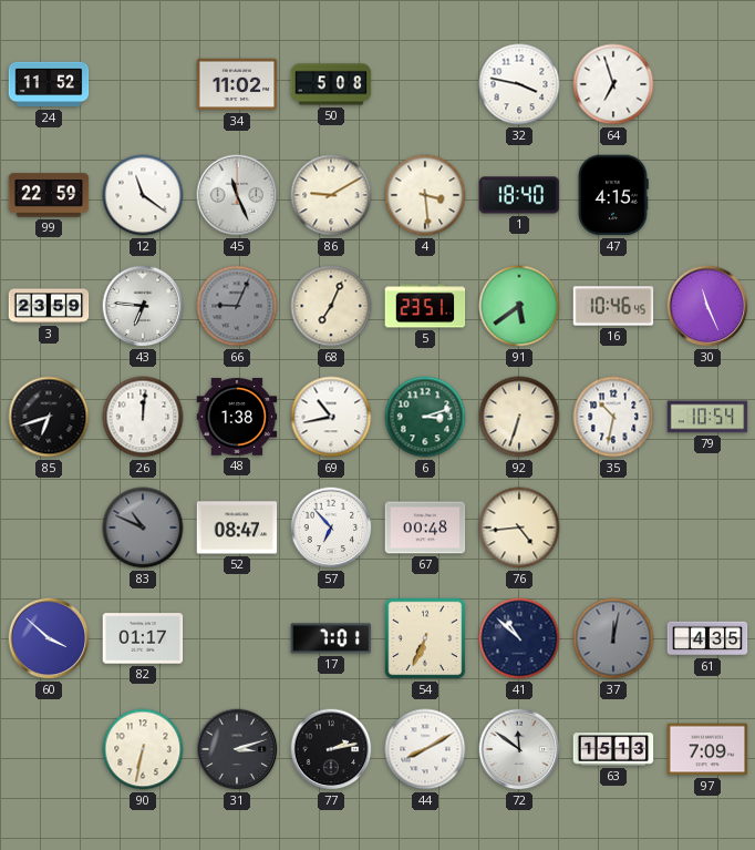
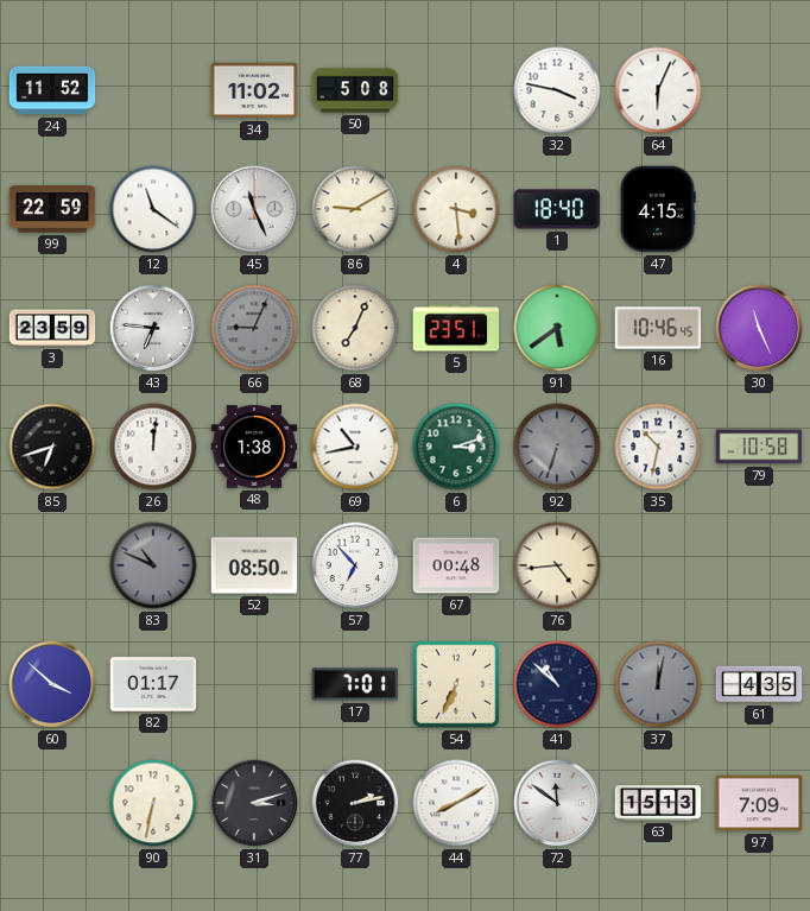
64: 6:57 -> 6:04
92 dial: cream -> grey
79: 10:54 -> 10:58
52: 08:47 -> 08:50
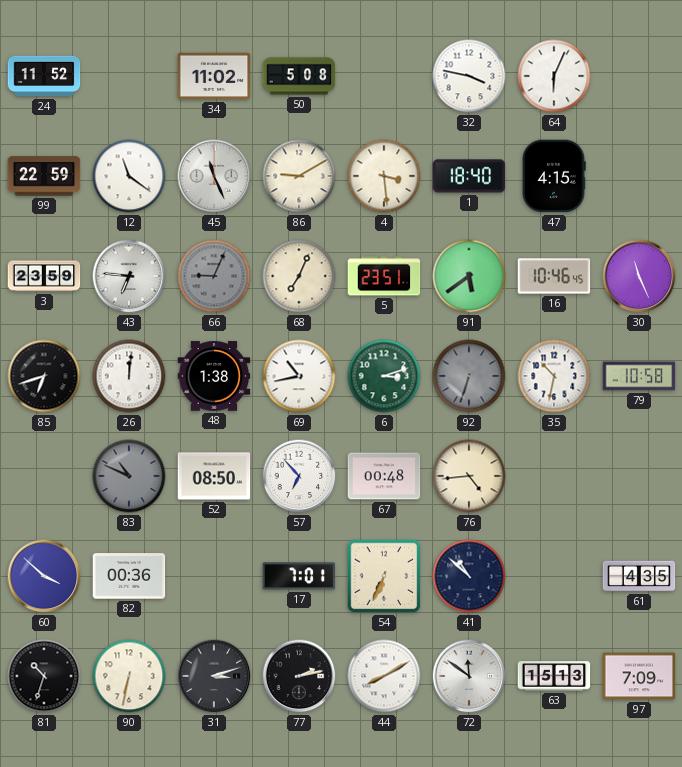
82: 01:17 -> 00:36
37: 12:02 -> none
81: none -> 10:33
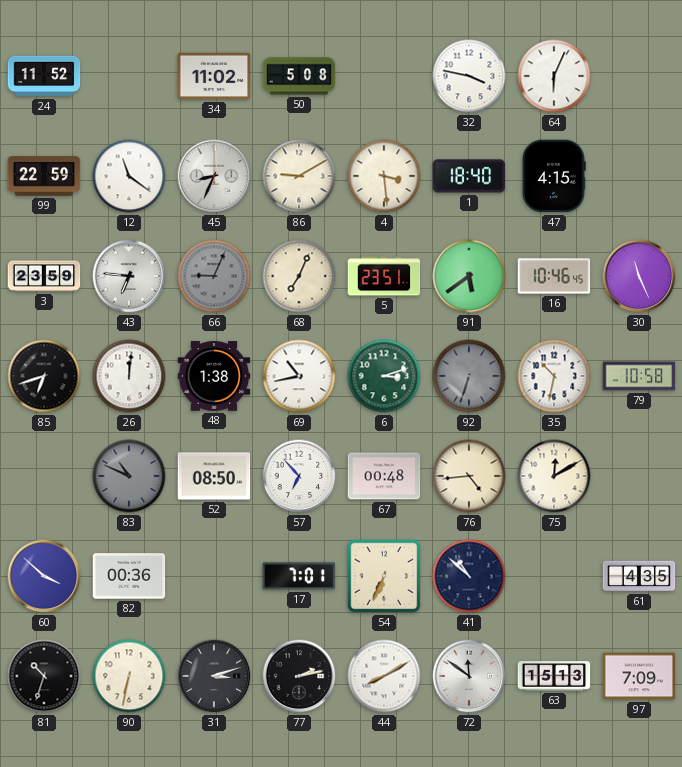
45: 11:26 -> 8:34
75: none -> 12:10
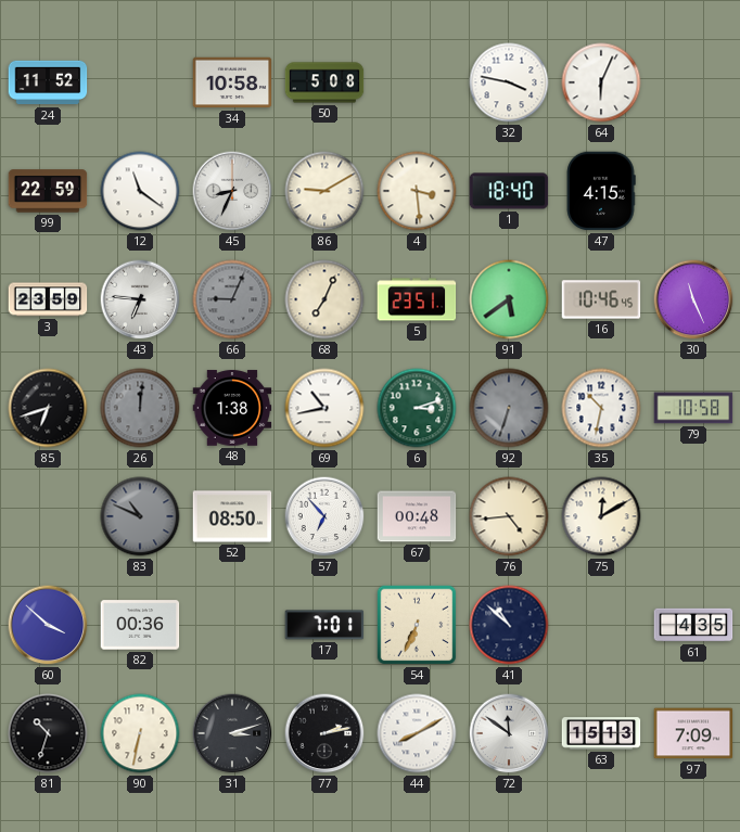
34: 11:02 -> 10:58
26 dial: white -> grey
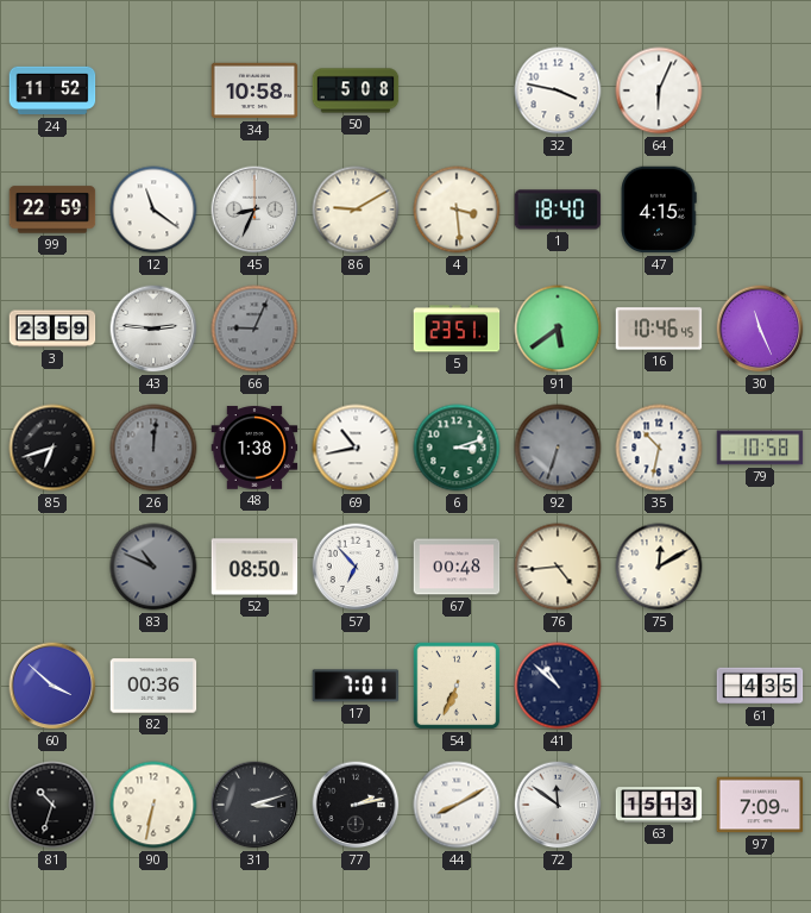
43: 6:46 -> 2:46
68: 7:04 -> none
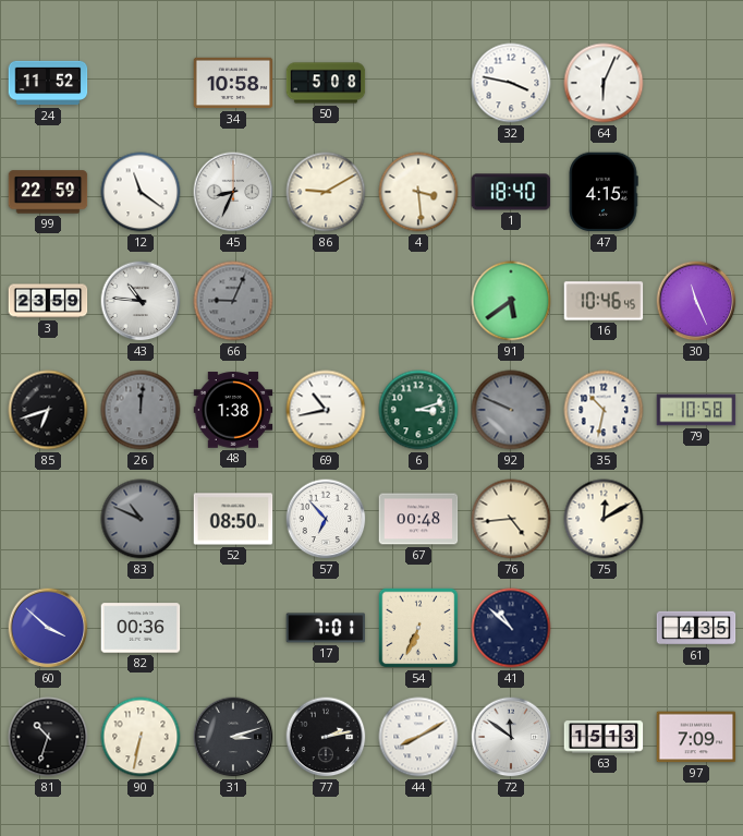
43: 2:46 -> 10:46
5: 23:51 -> none
92: 6:33 -> 9:49
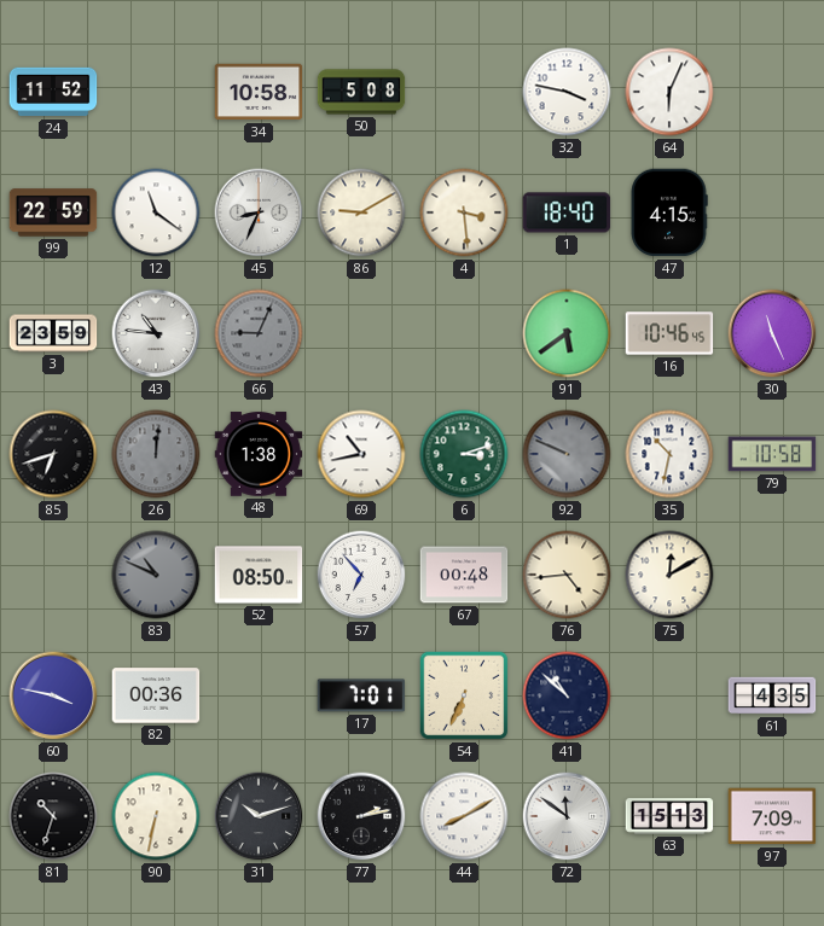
60: 3:52 -> 3:47
31: 3:12 -> 10:12
